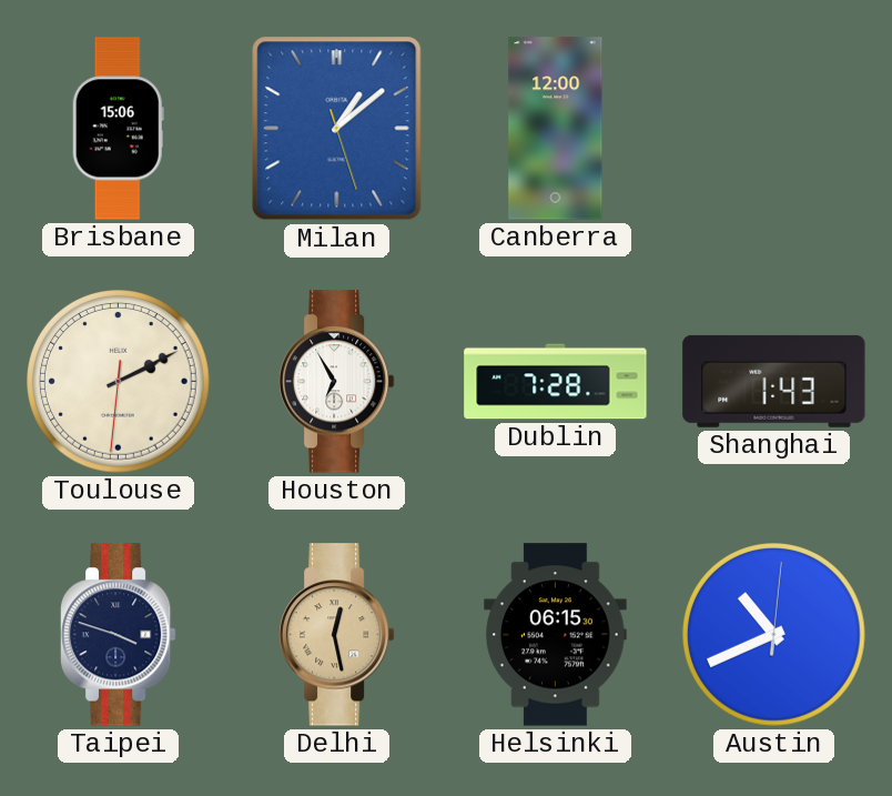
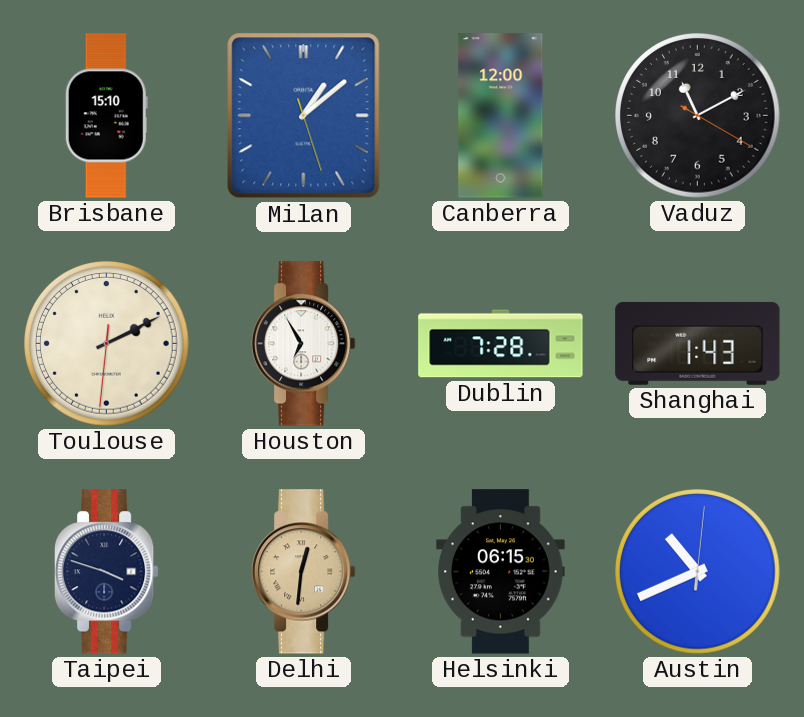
Brisbane: 15:06 -> 15:10
Vaduz: none -> 11:10
Delhi: 12:28 -> 12:31
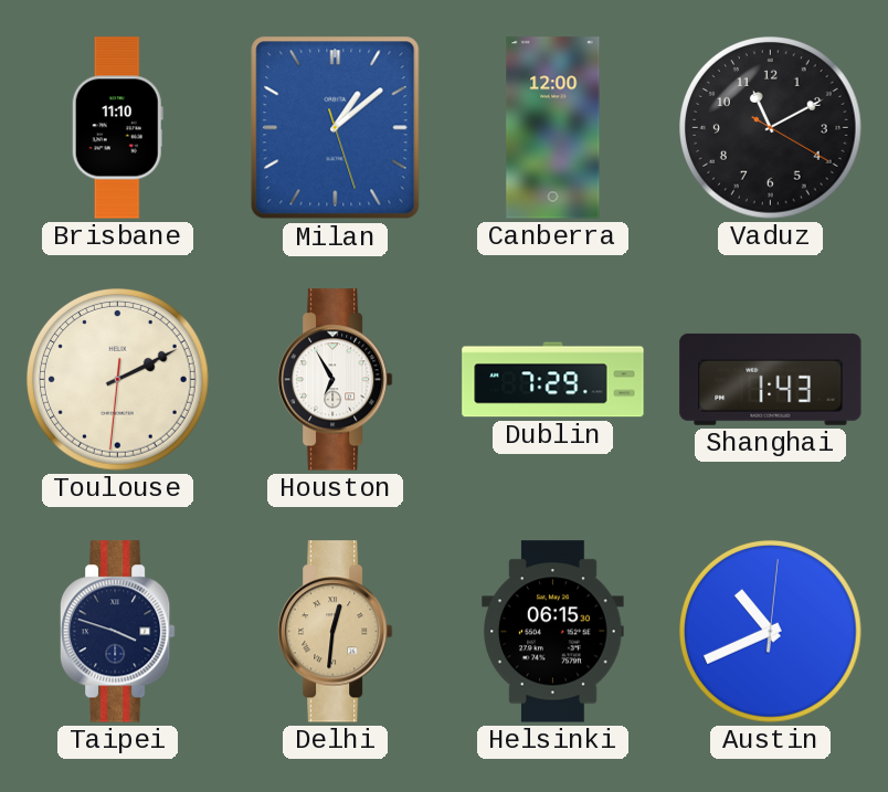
Brisbane: 15:10 -> 11:10
Dublin: 7:28 -> 7:29
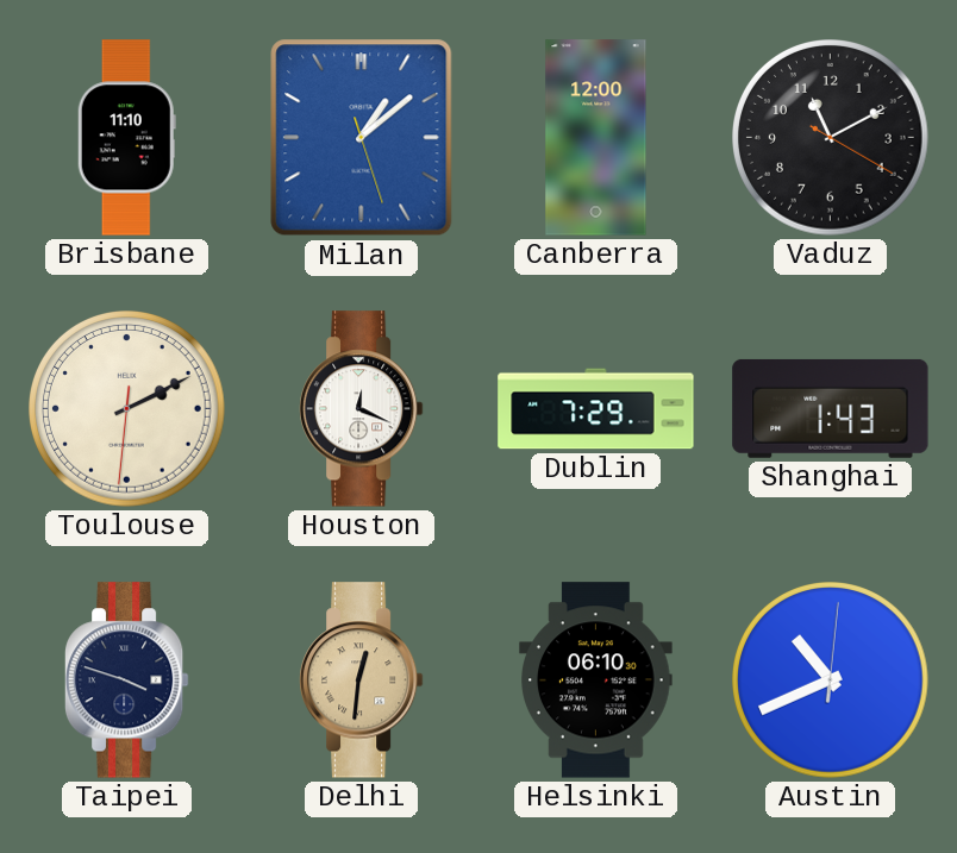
Houston: 6:55 -> 12:19
Helsinki: 06:15 -> 06:10
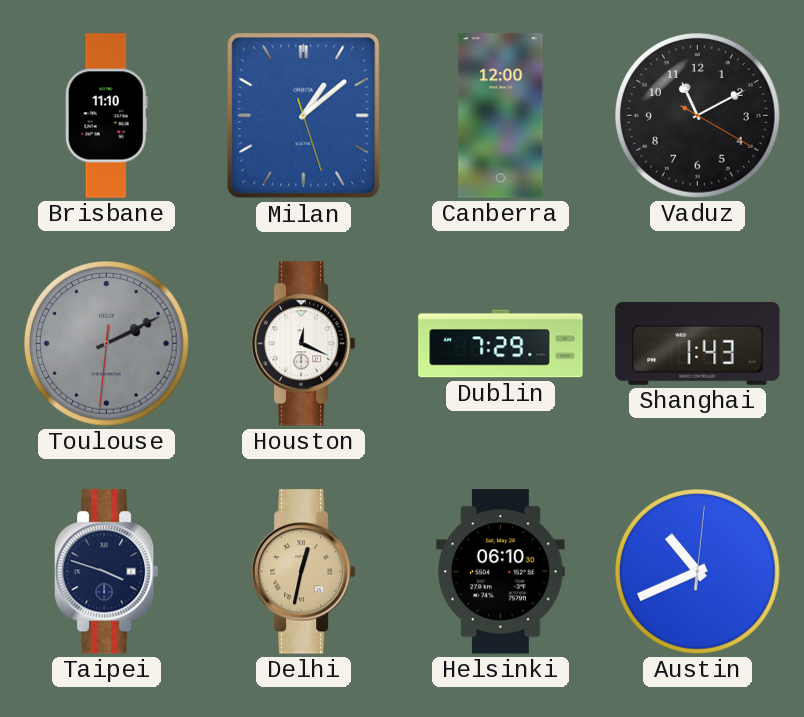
Toulouse dial: cream -> grey
Delhi: 12:31 -> 12:32
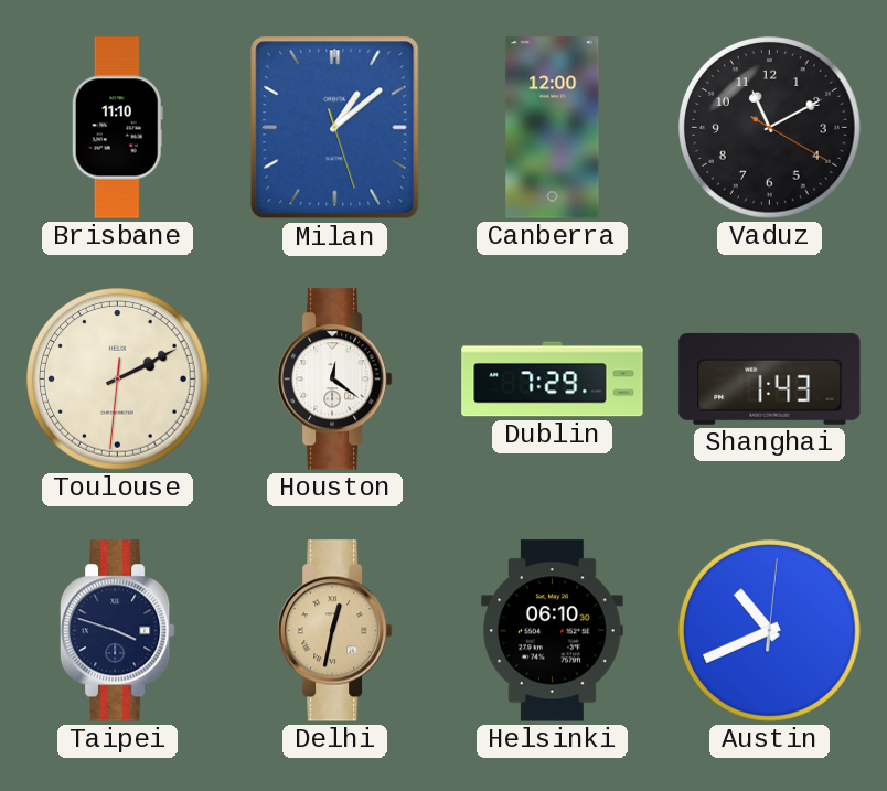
Toulouse dial: grey -> cream
Houston: 12:19 -> 12:21
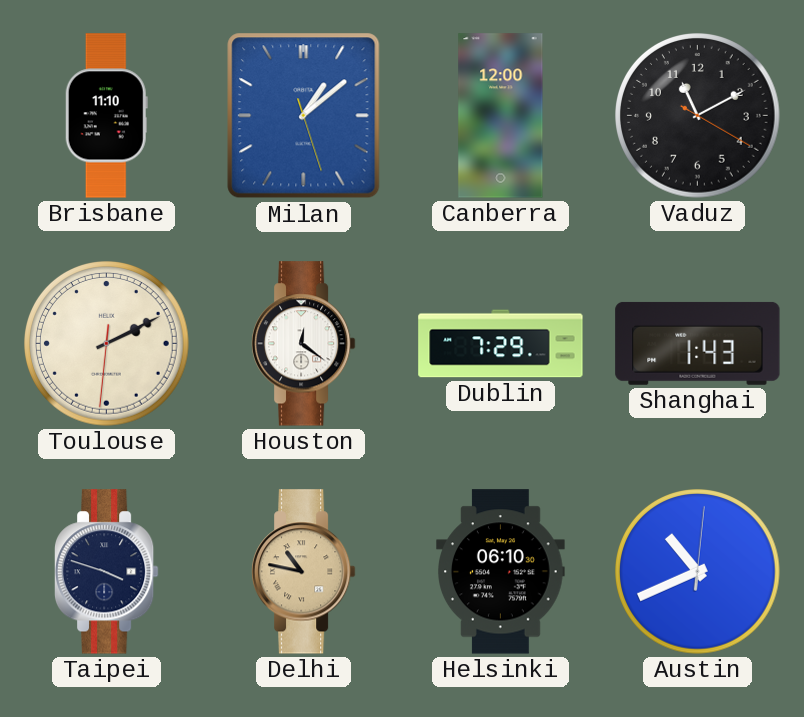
Delhi: 12:32 -> 10:47
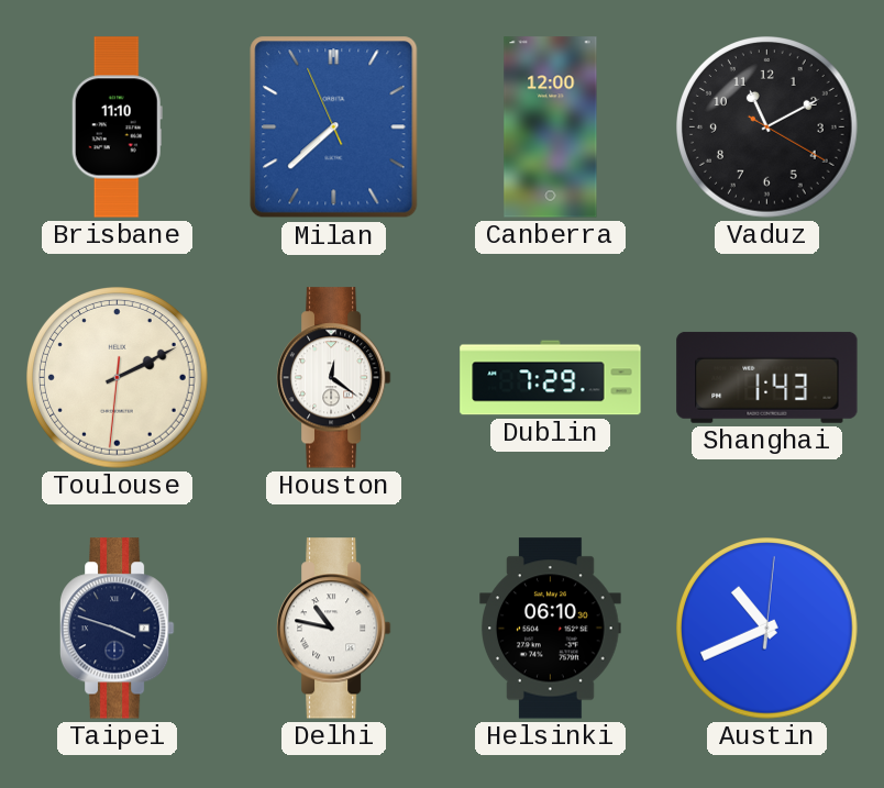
Milan: 1:08 -> 7:37
Delhi dial: champagne -> white
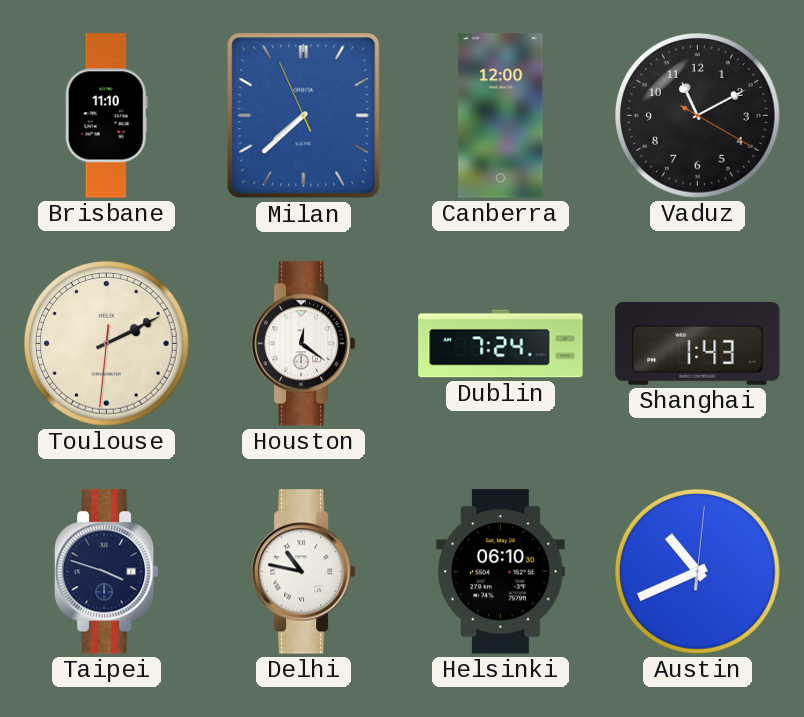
Dublin: 7:29 -> 7:24
